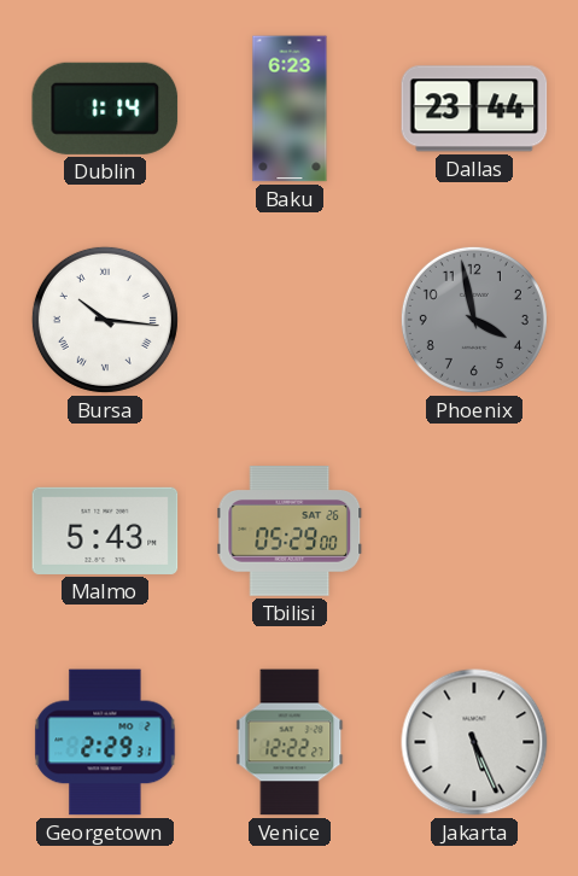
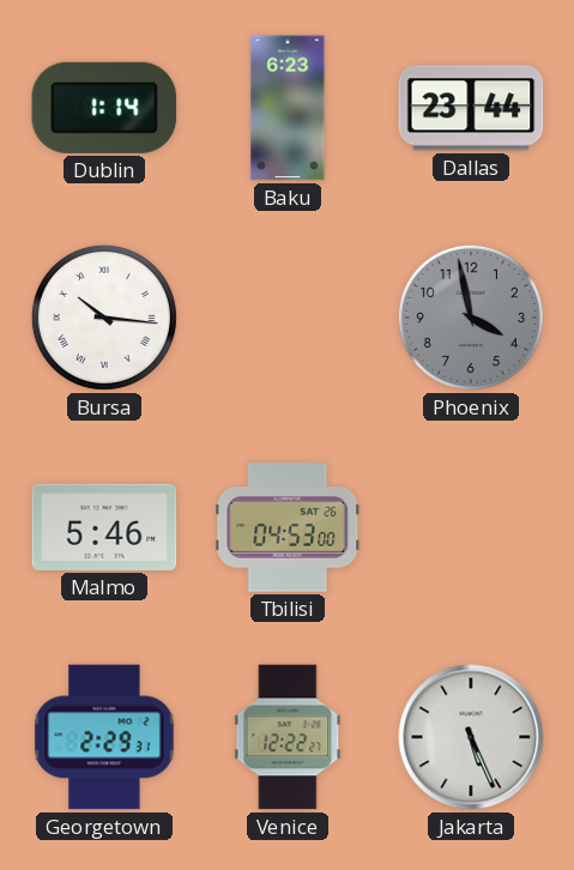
Malmo: 5:43 -> 5:46
Tbilisi: 05:29 -> 04:53
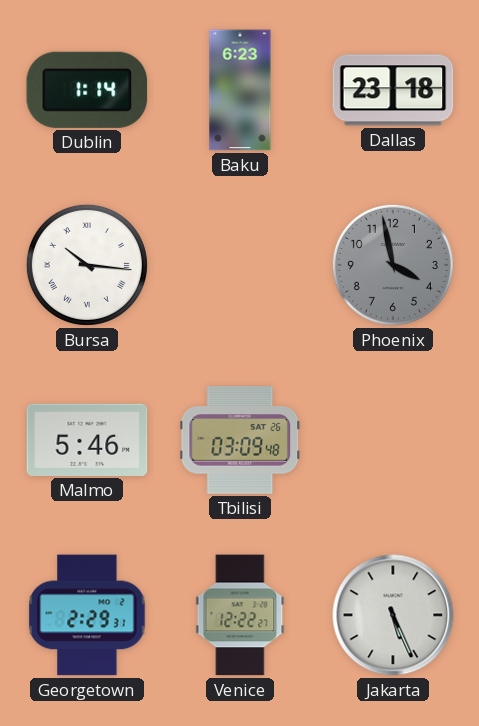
Dallas: 23:44 -> 23:18
Tbilisi: 04:53 -> 03:09
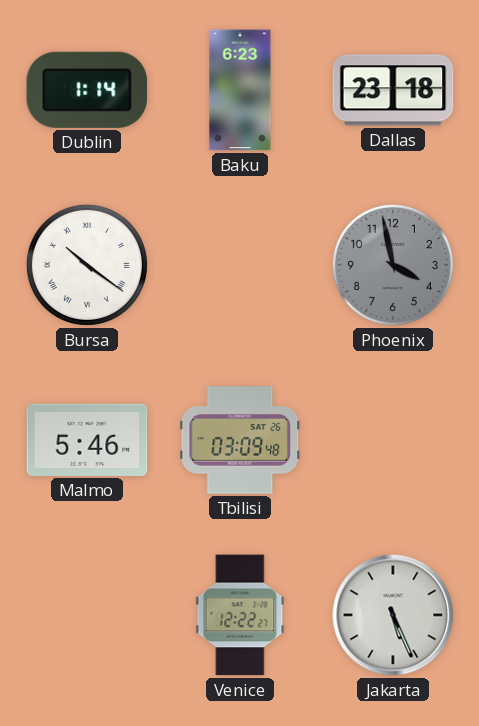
Bursa: 10:16 -> 10:21
Georgetown: 2:29 -> none
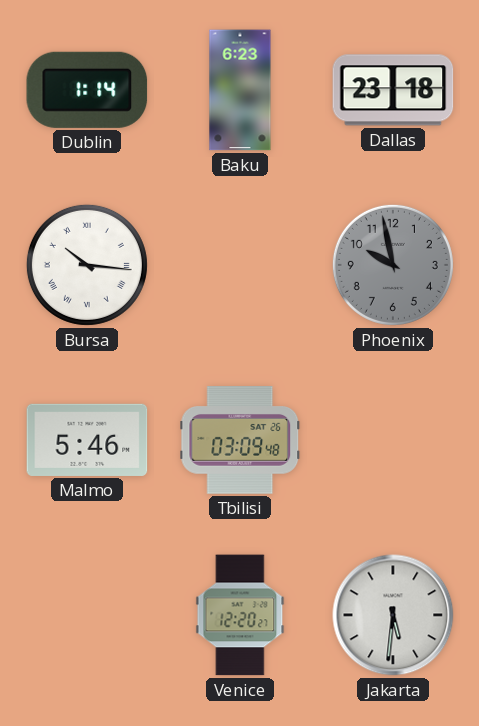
Bursa: 10:21 -> 10:16
Phoenix: 3:58 -> 9:58
Venice: 12:22 -> 12:20
Jakarta: 5:26 -> 5:31
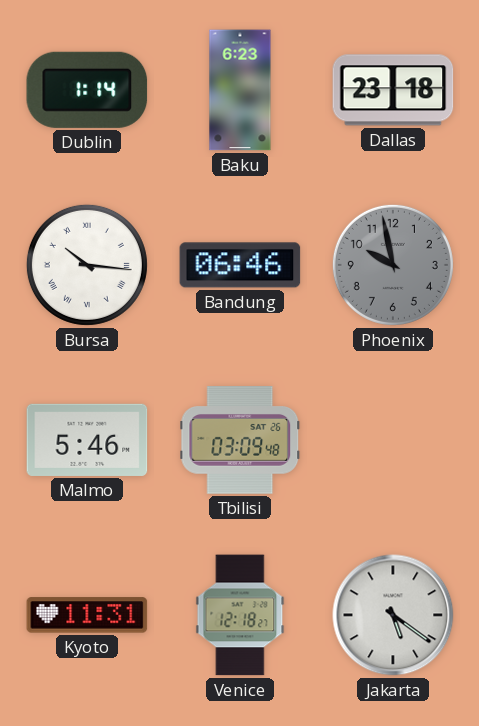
Bandung: none -> 06:46
Kyoto: none -> 11:31
Venice: 12:20 -> 12:18
Jakarta: 5:31 -> 5:21
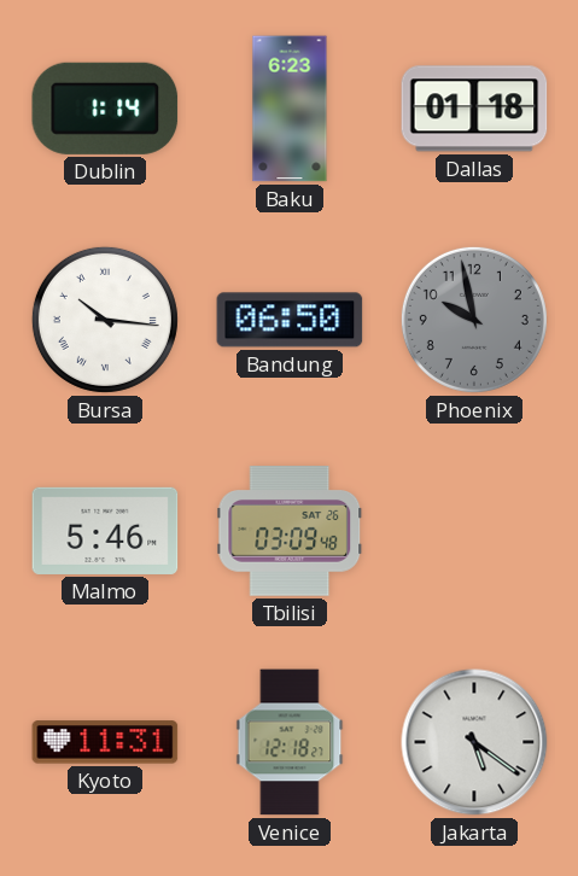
Dallas: 23:18 -> 01:18
Bandung: 06:46 -> 06:50
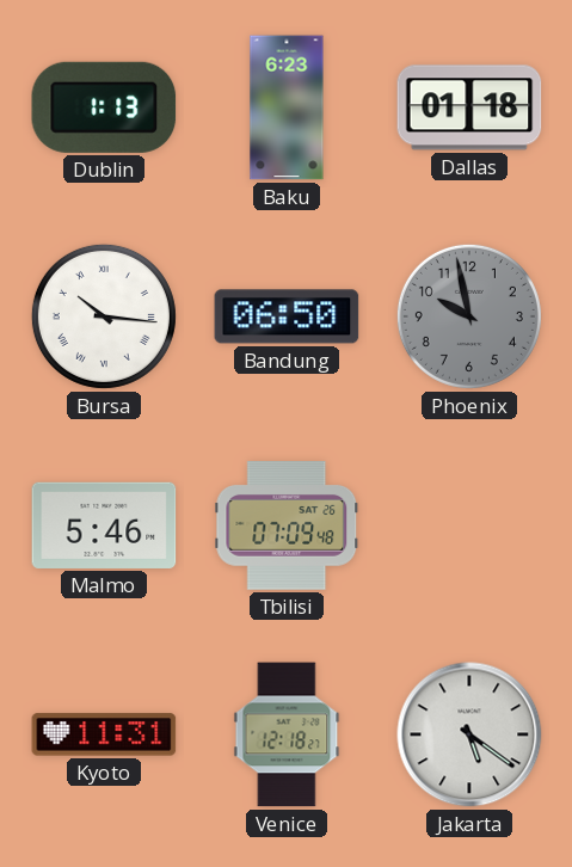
Dublin: 1:14 -> 1:13
Tbilisi: 03:09 -> 07:09
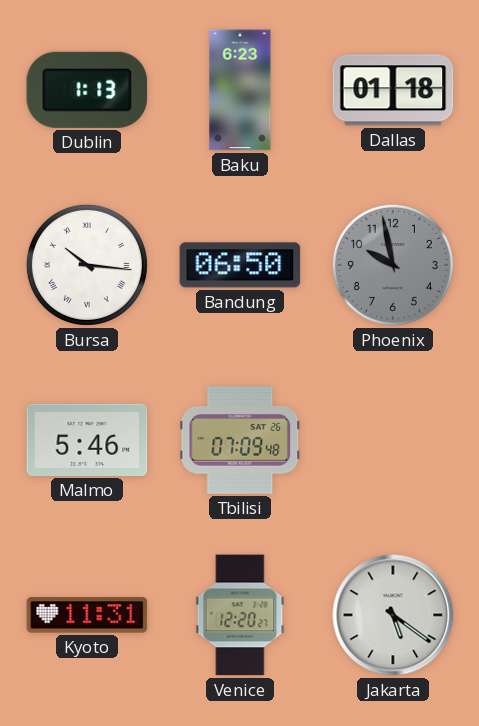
Venice: 12:18 -> 12:20
